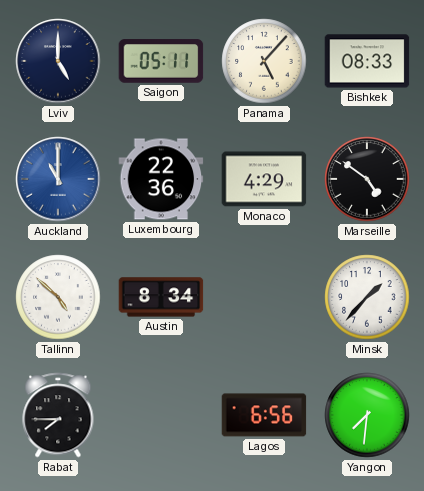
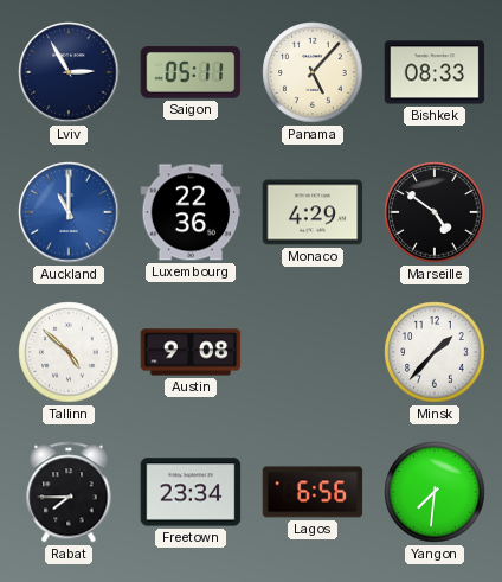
Lviv: 5:00 -> 2:55
Austin: 8:34 -> 9:08
Freetown: none -> 23:34
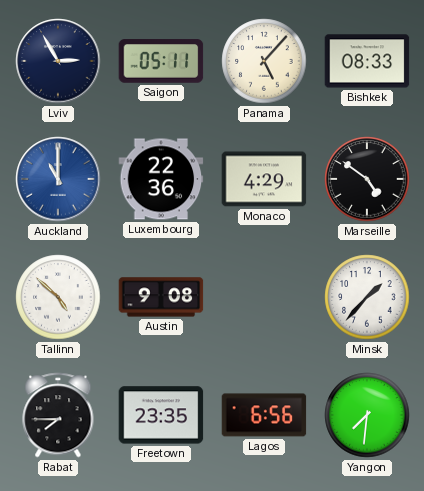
Freetown: 23:34 -> 23:35
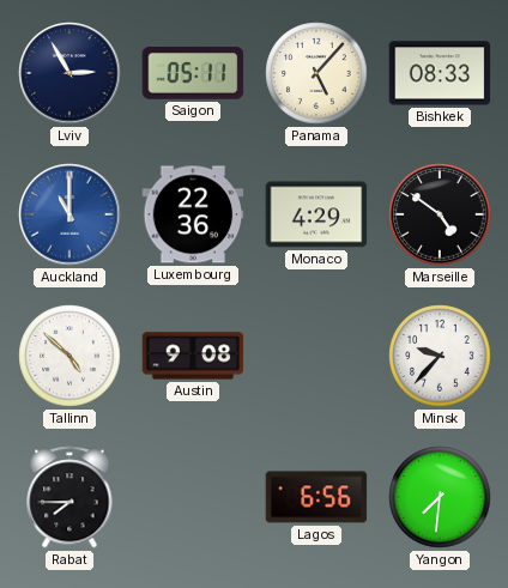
Minsk: 1:37 -> 9:37
Freetown: 23:35 -> none
